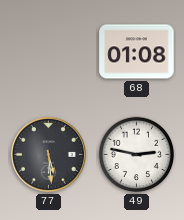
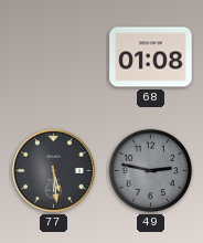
49 dial: white -> grey
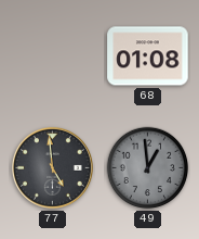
77: 5:29 -> 4:59
49: 2:47 -> 12:59
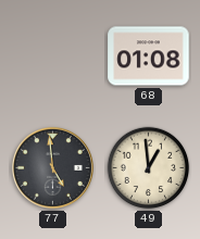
49 dial: grey -> cream
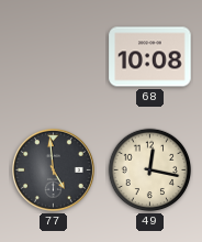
68: 01:08 -> 10:08
49: 12:59 -> 12:17
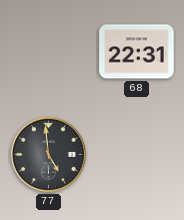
68: 10:08 -> 22:31
49: 12:17 -> none
